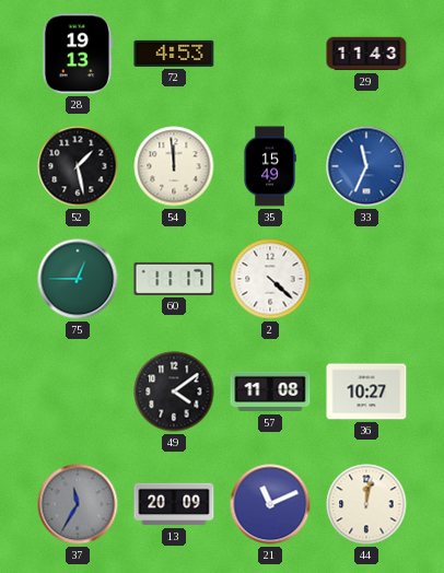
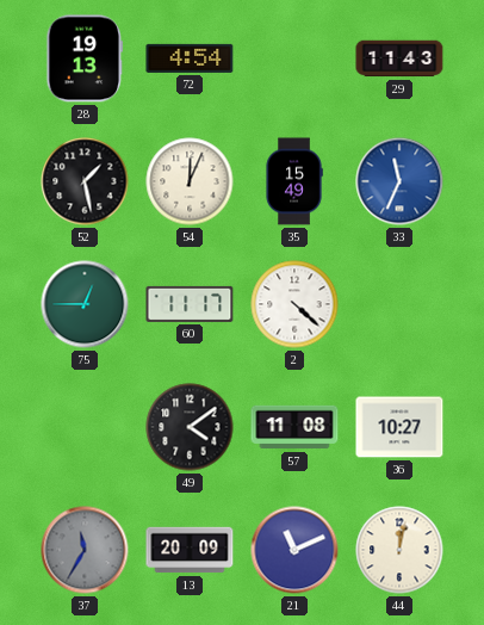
72: 4:53 -> 4:54
54: 11:59 -> 12:04
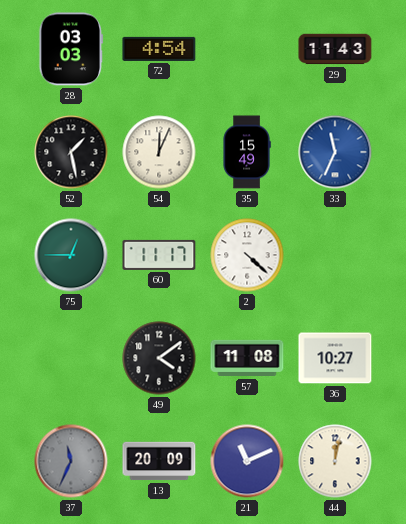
28: 19:13 -> 03:03
37: 11:35 -> 11:34
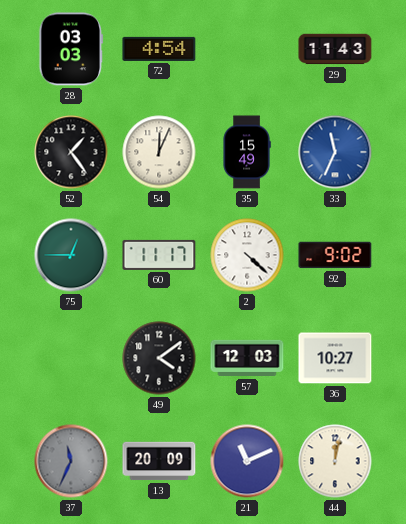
52: 1:28 -> 1:24
92: none -> 9:02
57: 11:08 -> 12:03
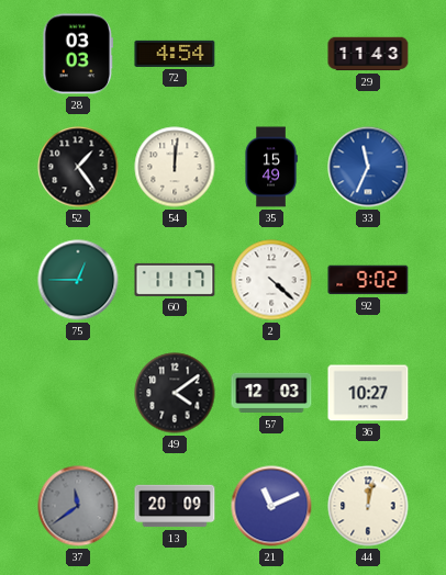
54: 12:04 -> 12:01
37: 11:34 -> 11:39
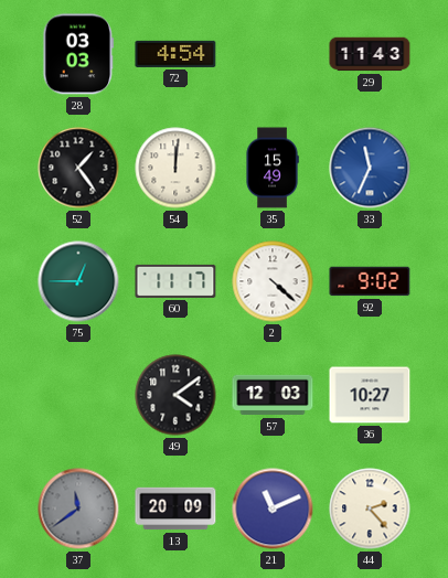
44: 12:02 -> 2:23
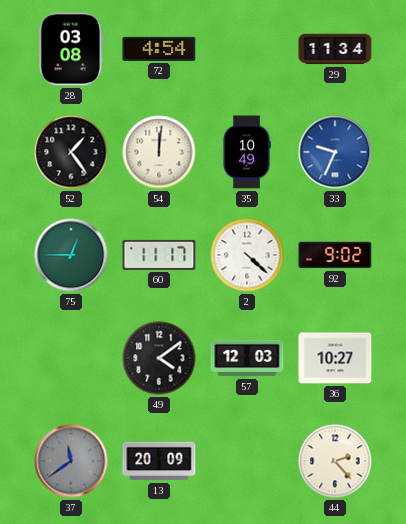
28: 03:03 -> 03:08
29: 11:43 -> 11:34
35: 15:49 -> 10:49
33: 11:34 -> 9:34
21: 11:11 -> none
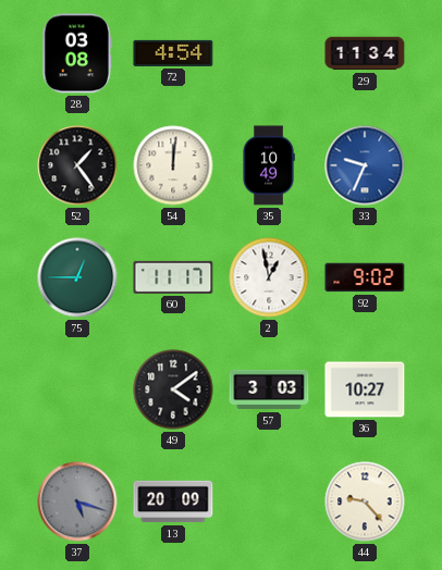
2: 4:22 -> 12:58
57: 12:03 -> 3:03
37: 11:39 -> 5:18
44: 2:23 -> 9:23
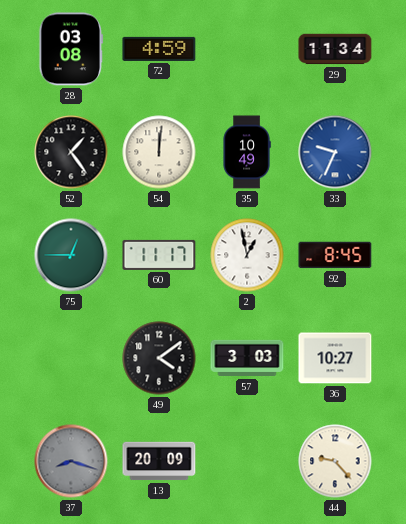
72: 4:54 -> 4:59
92: 9:02 -> 8:45
37: 5:18 -> 8:18
